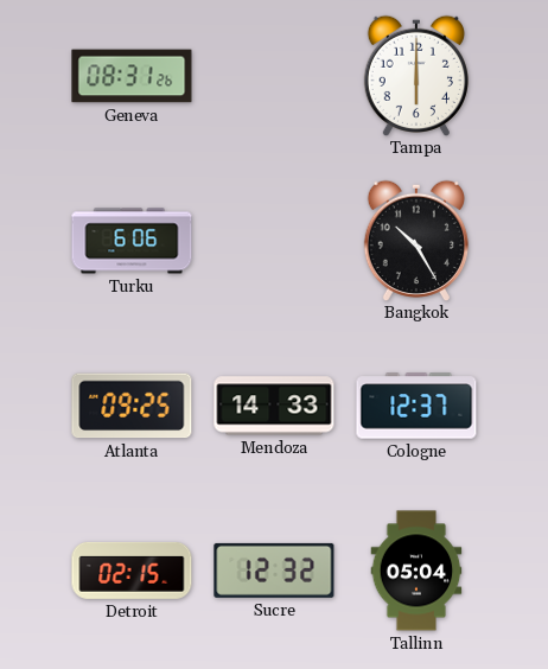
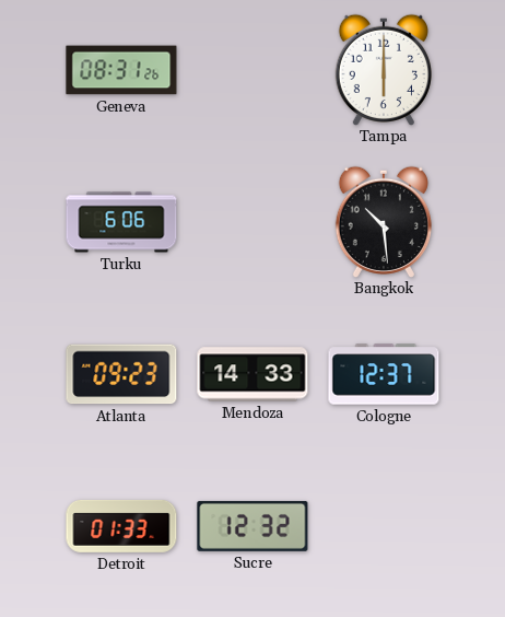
Bangkok: 10:25 -> 10:29
Atlanta: 09:25 -> 09:23
Detroit: 02:15 -> 01:33
Tallinn: 05:04 -> none
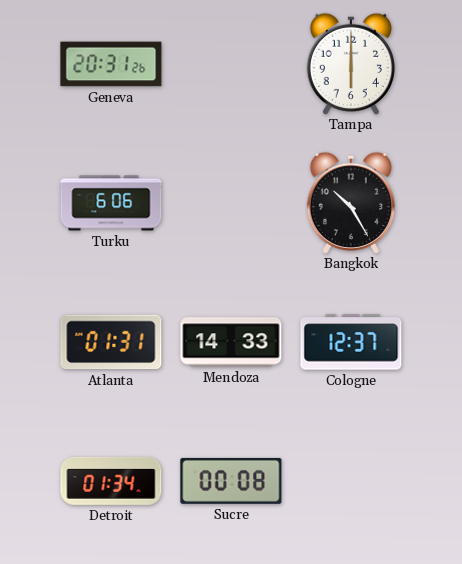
Geneva: 08:31 -> 20:31
Bangkok: 10:29 -> 10:25
Atlanta: 09:23 -> 01:31
Detroit: 01:33 -> 01:34
Sucre: 12:32 -> 00:08
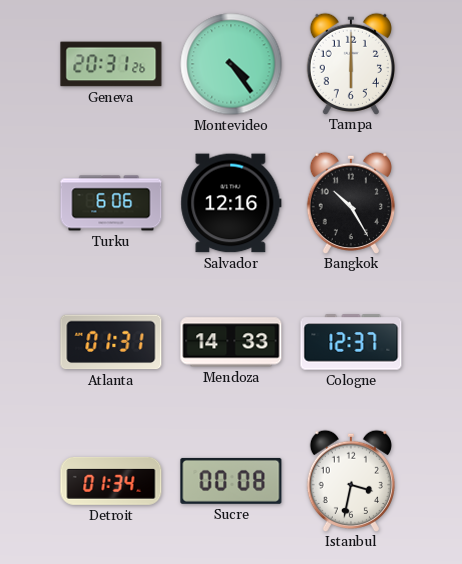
Montevideo: none -> 4:24
Salvador: none -> 12:16
Istanbul: none -> 3:32
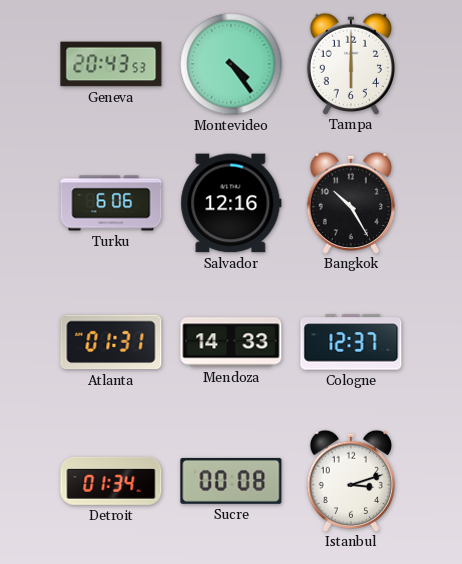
Geneva: 20:31 -> 20:43
Istanbul: 3:32 -> 3:12
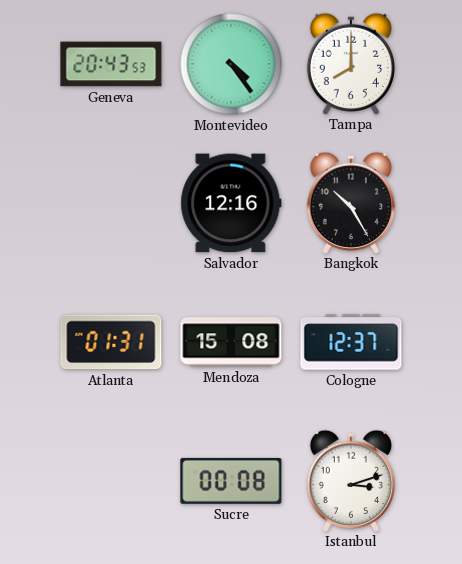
Tampa: 6:00 -> 8:00
Turku: 6:06 -> none
Mendoza: 14:33 -> 15:08
Detroit: 01:34 -> none
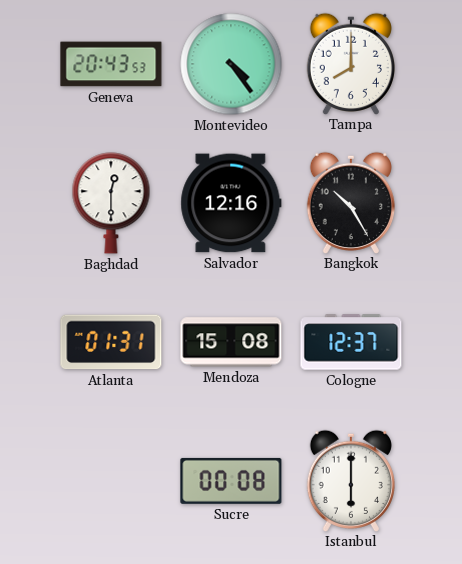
Baghdad: none -> 12:30
Istanbul: 3:12 -> 6:00
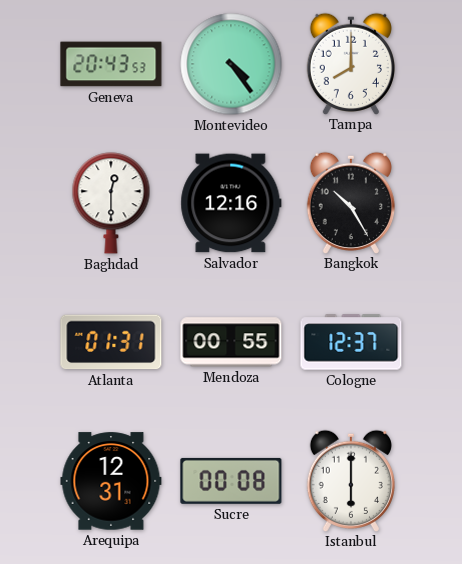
Mendoza: 15:08 -> 00:55
Arequipa: none -> 12:31
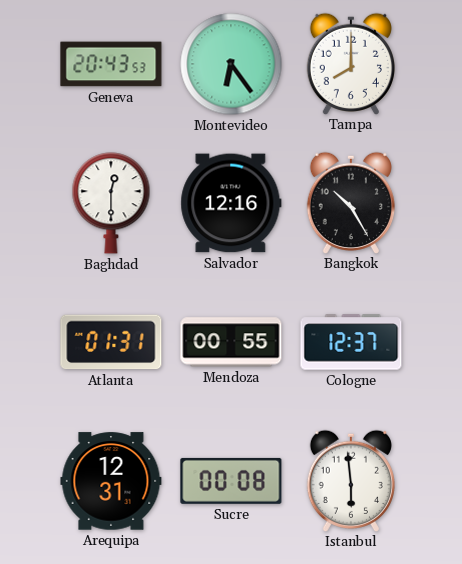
Montevideo: 4:24 -> 6:24
Istanbul: 6:00 -> 5:59
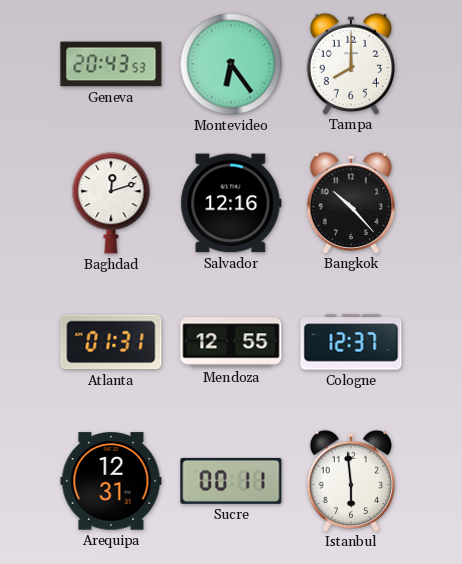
Baghdad: 12:30 -> 12:12
Bangkok: 10:25 -> 10:23
Mendoza: 00:55 -> 12:55
Sucre: 00:08 -> 00:11
